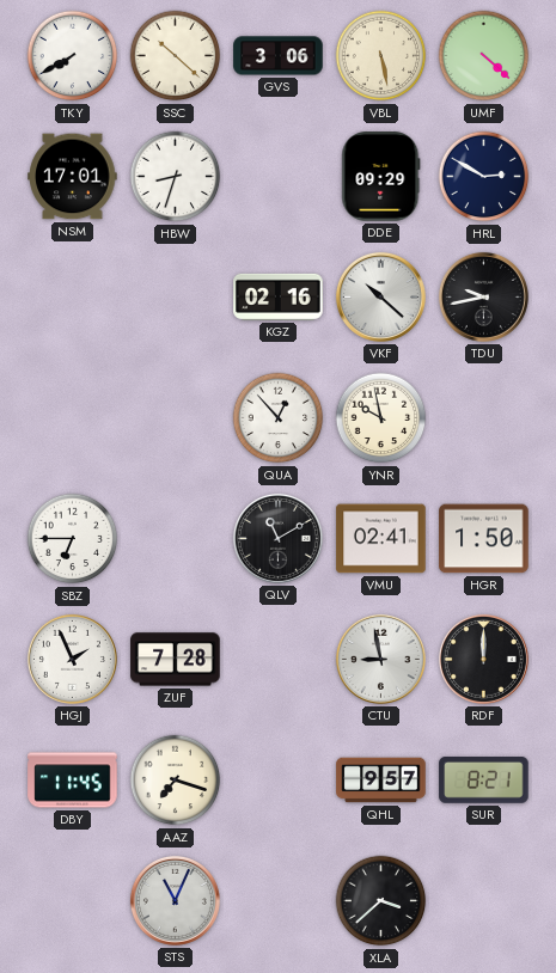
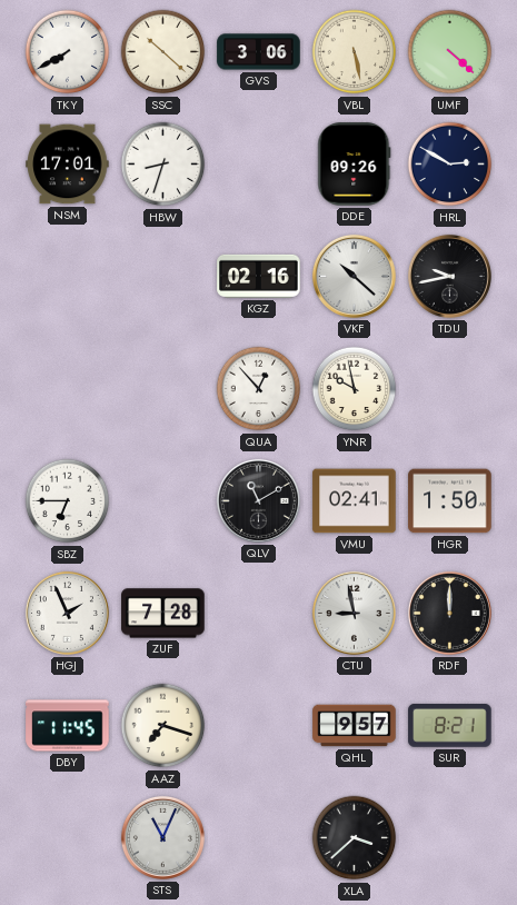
DDE: 09:29 -> 09:26
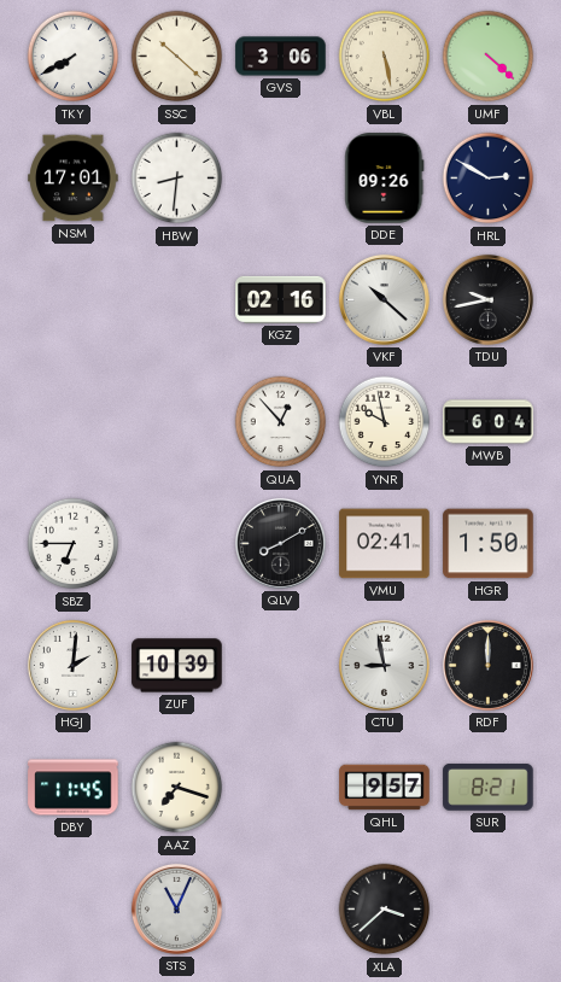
HBW: 8:33 -> 8:31
MWB: none -> 6:04
QLV: 11:10 -> 8:10
HGJ: 1:56 -> 2:01
ZUF: 7:28 -> 10:39
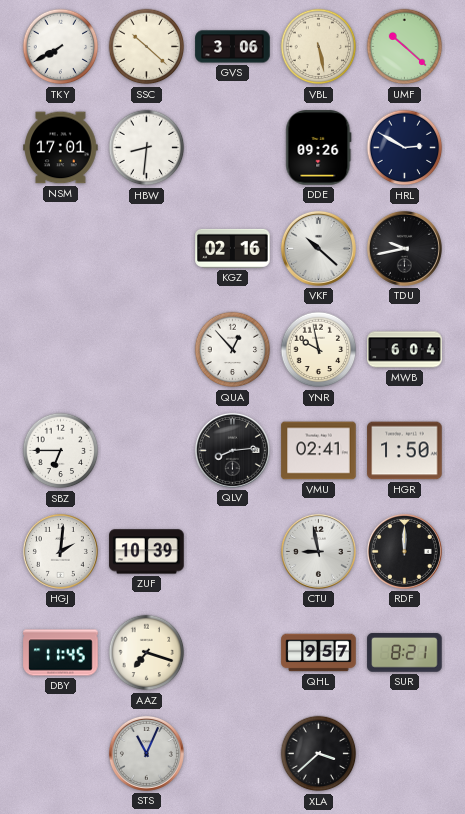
UMF: 4:22 -> 10:22
QLV: 8:10 -> 8:14
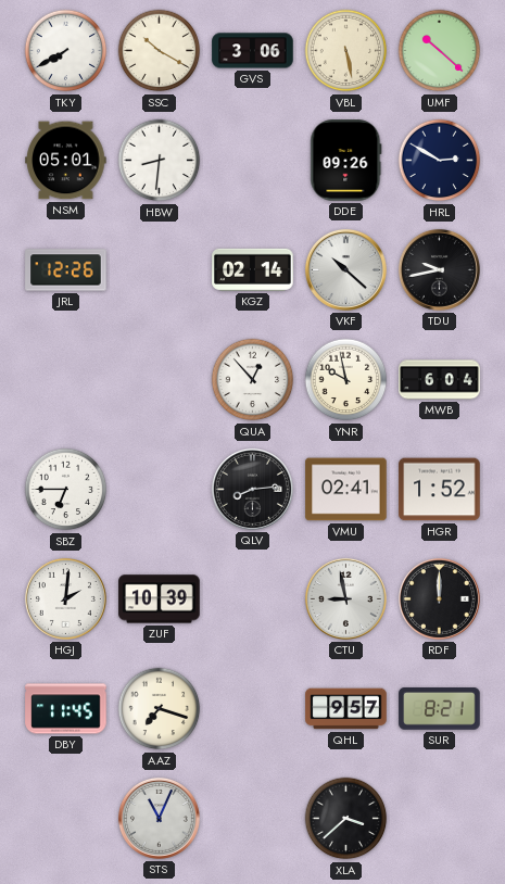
SSC: 10:22 -> 10:20
NSM: 17:01 -> 05:01
JRL: none -> 12:26
KGZ: 02:16 -> 02:14
HGR: 1:50 -> 1:52
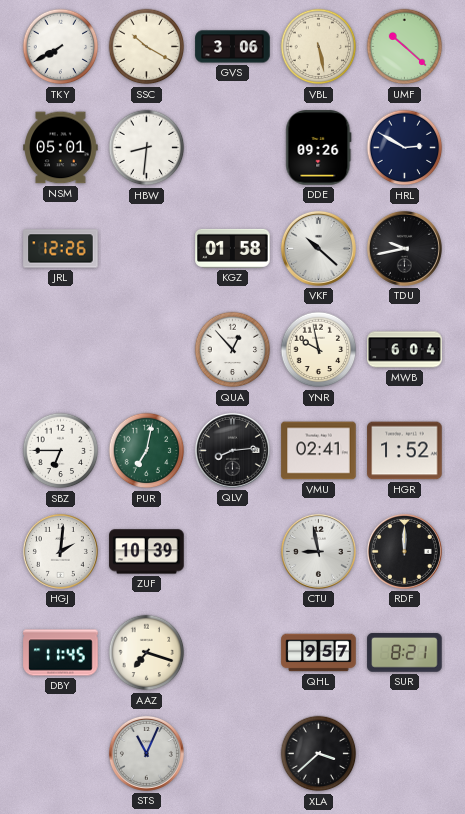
KGZ: 02:14 -> 01:58
PUR: none -> 7:02
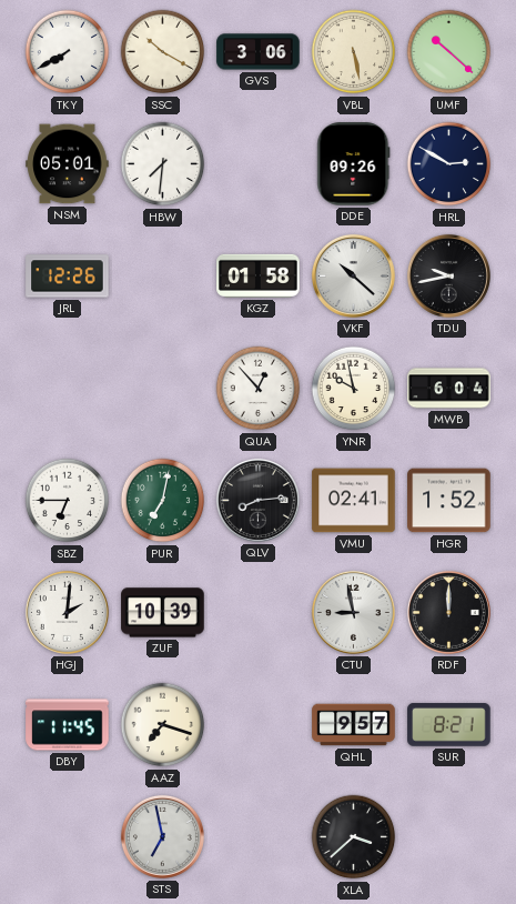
HBW: 8:31 -> 7:31
STS: 11:04 -> 6:58
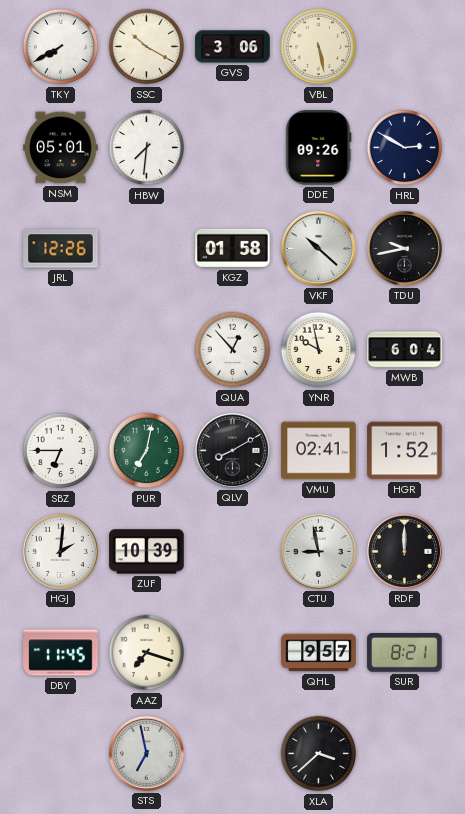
UMF: 10:22 -> none
QLV: 8:14 -> 8:10
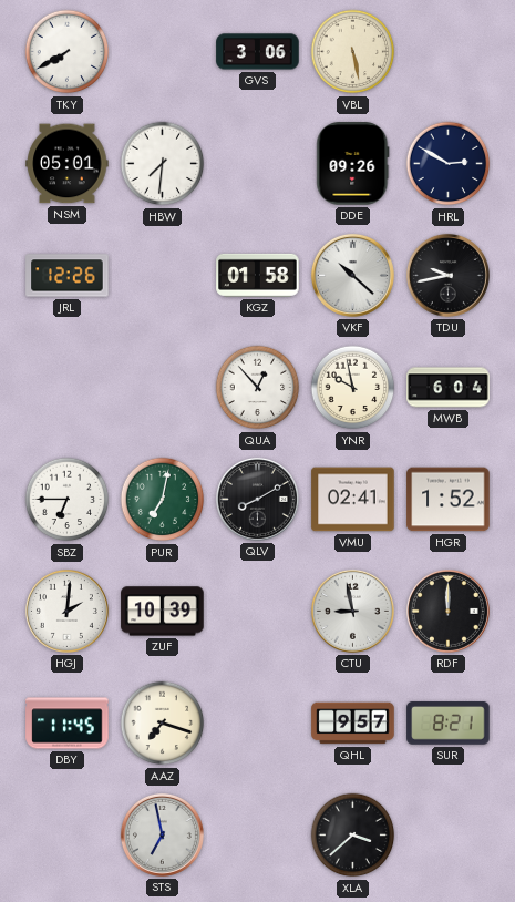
SSC: 10:20 -> none
